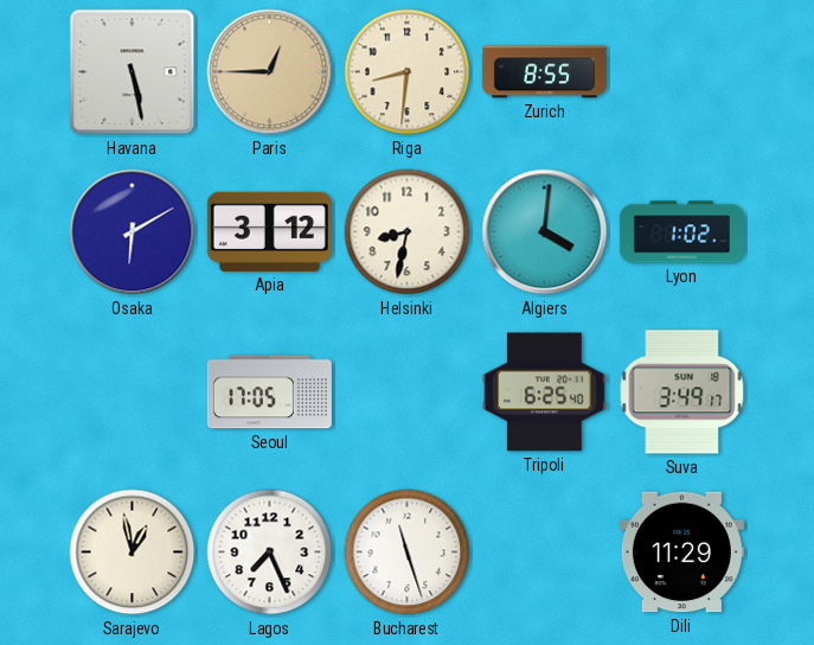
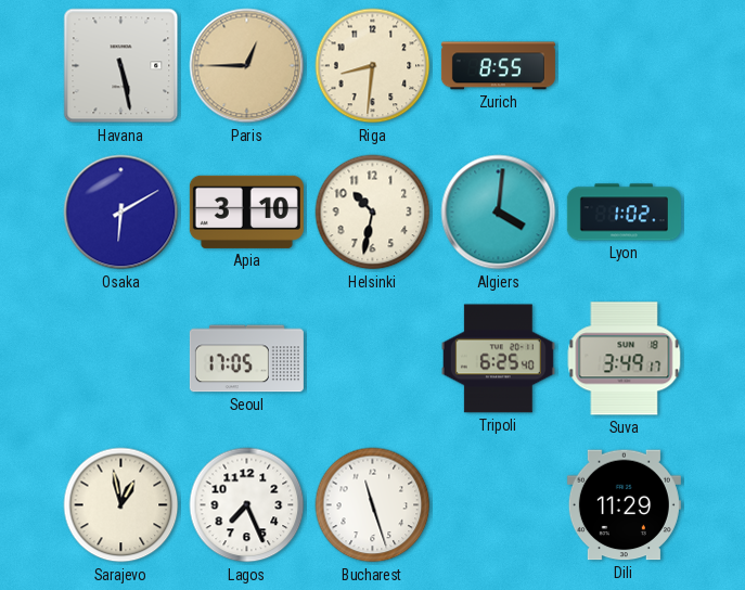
Apia: 3:12 -> 3:10
Helsinki: 8:32 -> 10:32
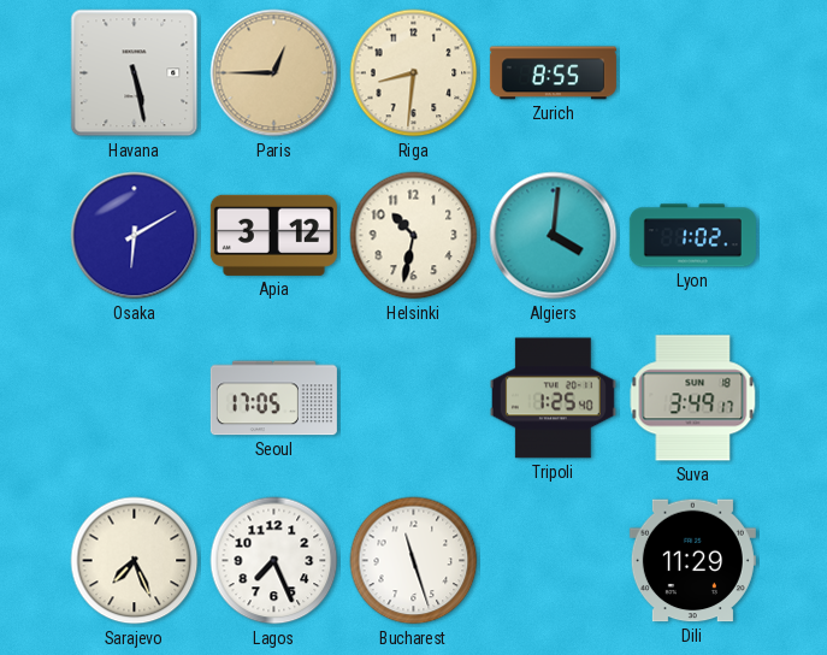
Apia: 3:10 -> 3:12
Tripoli: 6:25 -> 1:25
Sarajevo: 12:58 -> 7:26
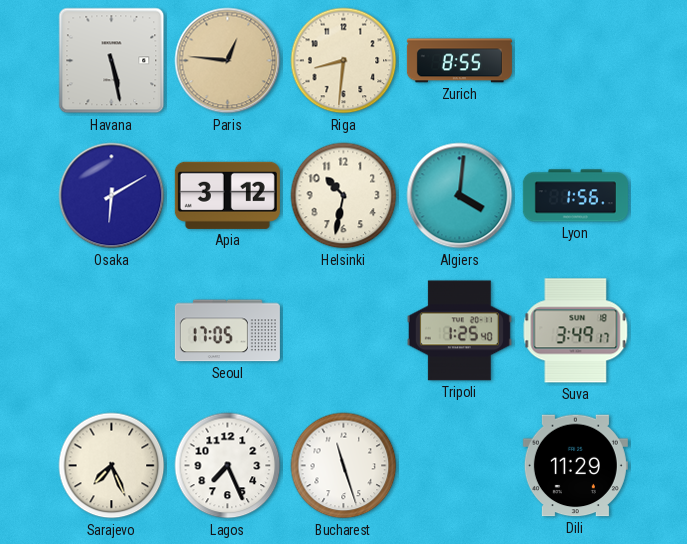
Paris: 12:45 -> 12:46
Lyon: 1:02 -> 1:56
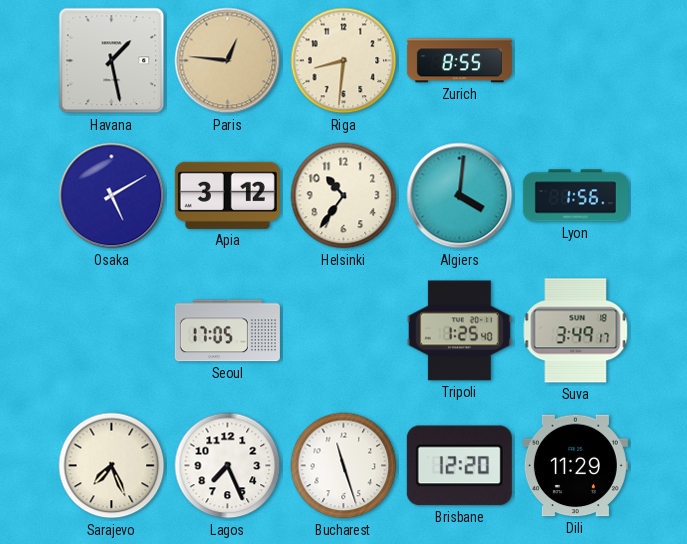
Havana: 5:28 -> 1:28
Osaka: 6:10 -> 5:10
Helsinki: 10:32 -> 10:36
Brisbane: none -> 12:20
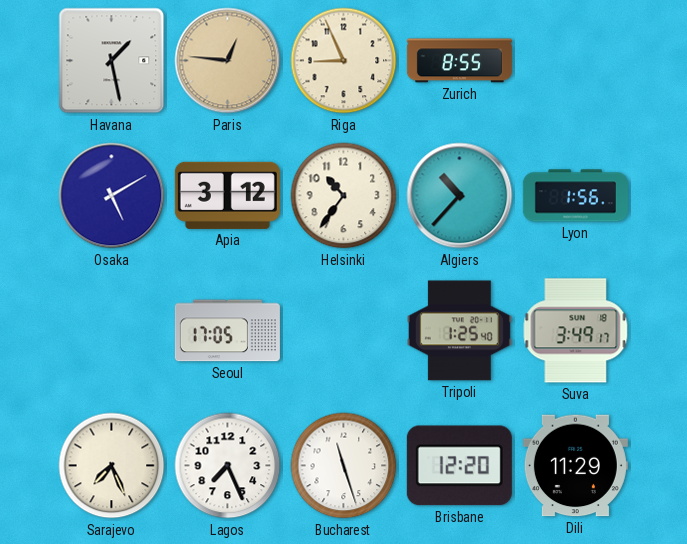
Riga: 8:31 -> 8:56
Algiers: 4:01 -> 10:37
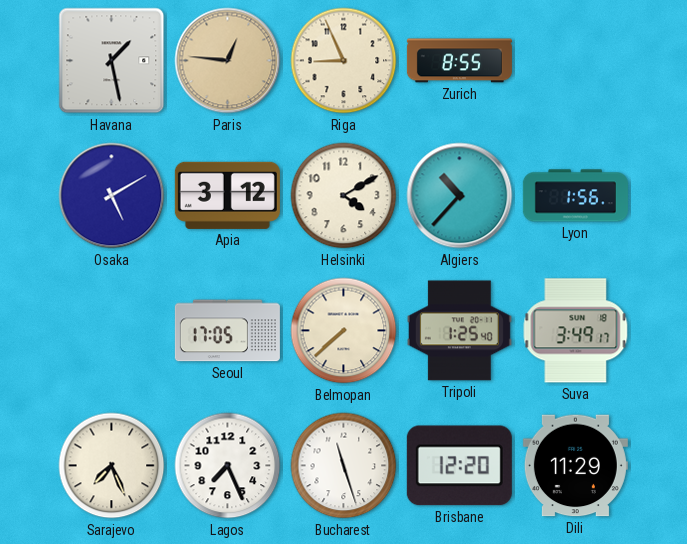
Helsinki: 10:36 -> 4:10
Belmopan: none -> 7:38
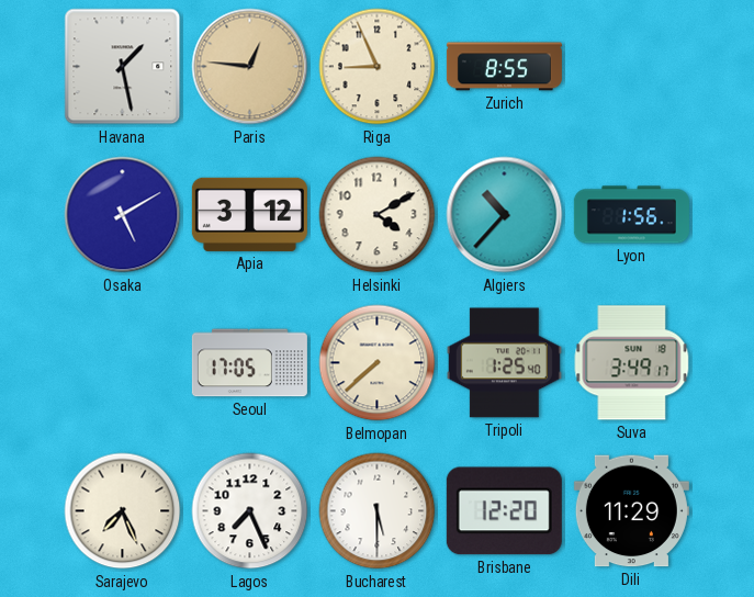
Bucharest: 11:27 -> 5:30
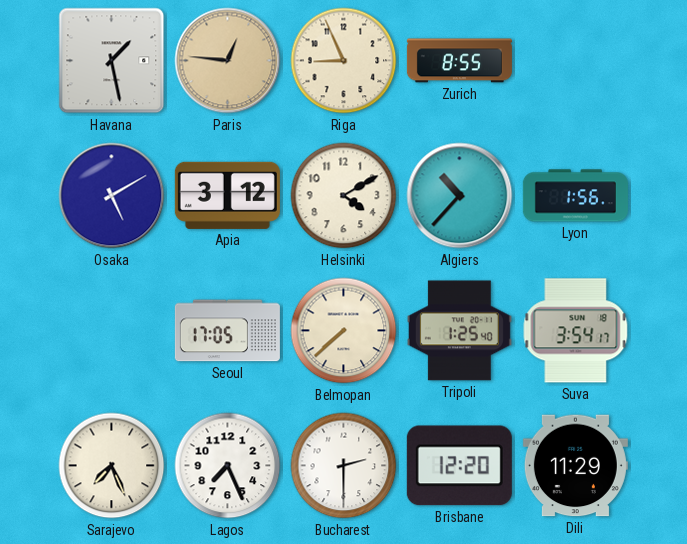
Suva: 3:49 -> 3:54
Bucharest: 5:30 -> 2:30
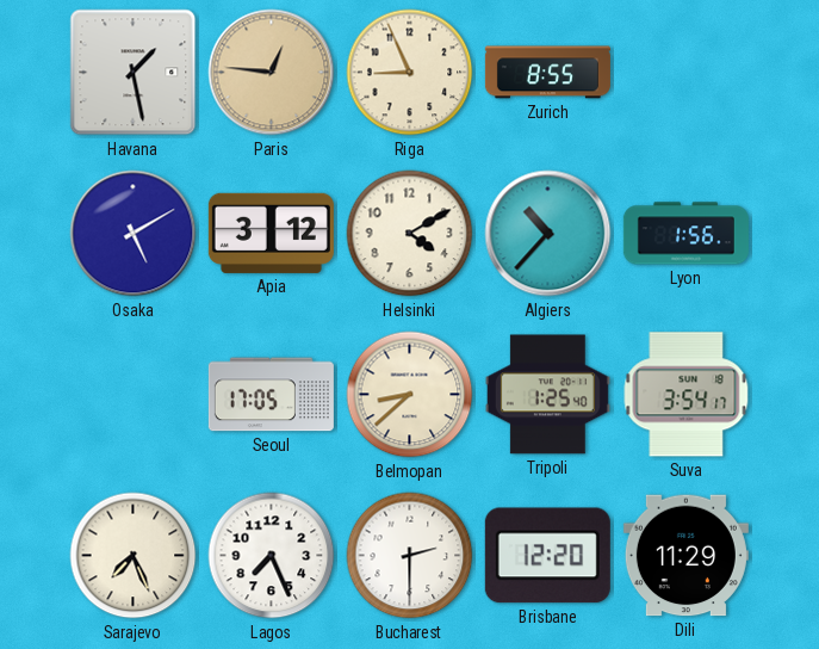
Belmopan: 7:38 -> 8:38
